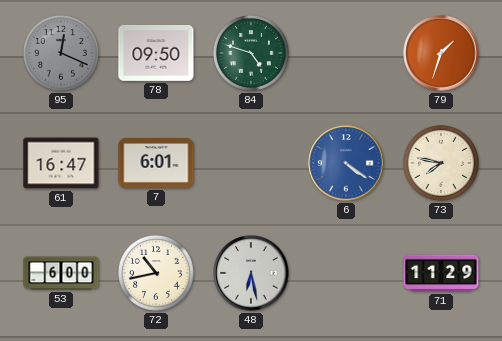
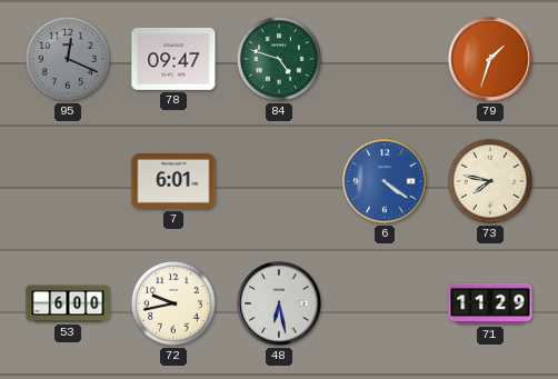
78: 09:50 -> 09:47
61: 16:47 -> none
72: 10:43 -> 9:43
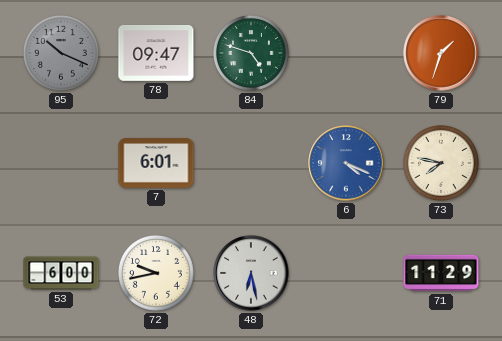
95: 12:19 -> 10:19
6: 4:21 -> 4:19
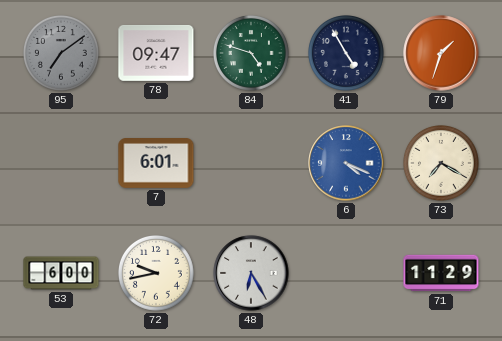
95: 10:19 -> 7:09
41: none -> 4:55
73: 7:47 -> 7:20
48: 6:28 -> 6:25
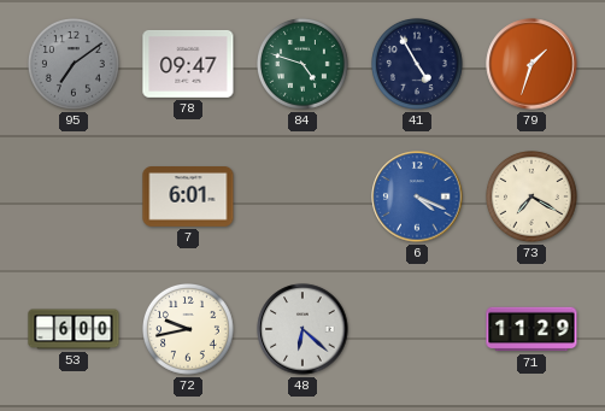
48: 6:25 -> 6:22
